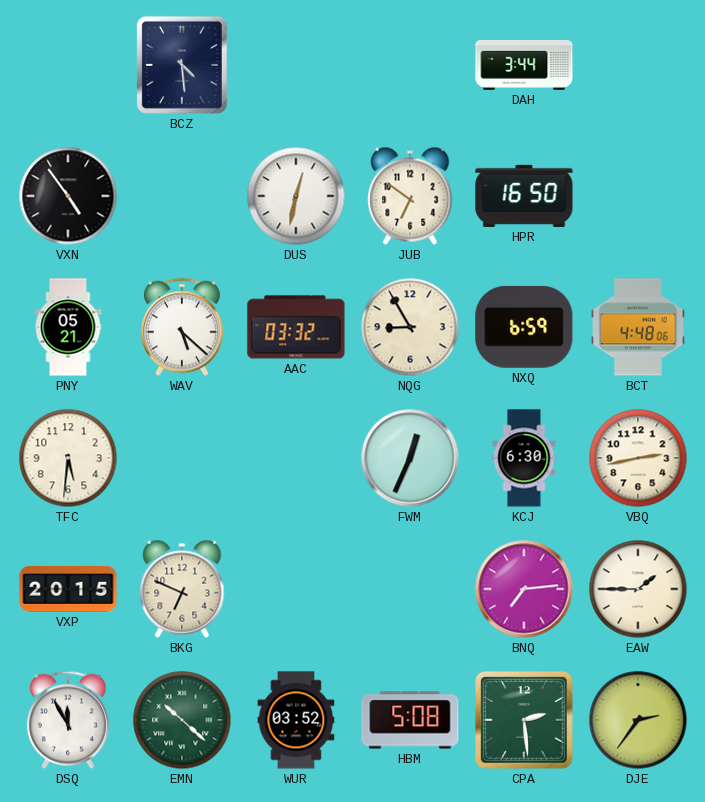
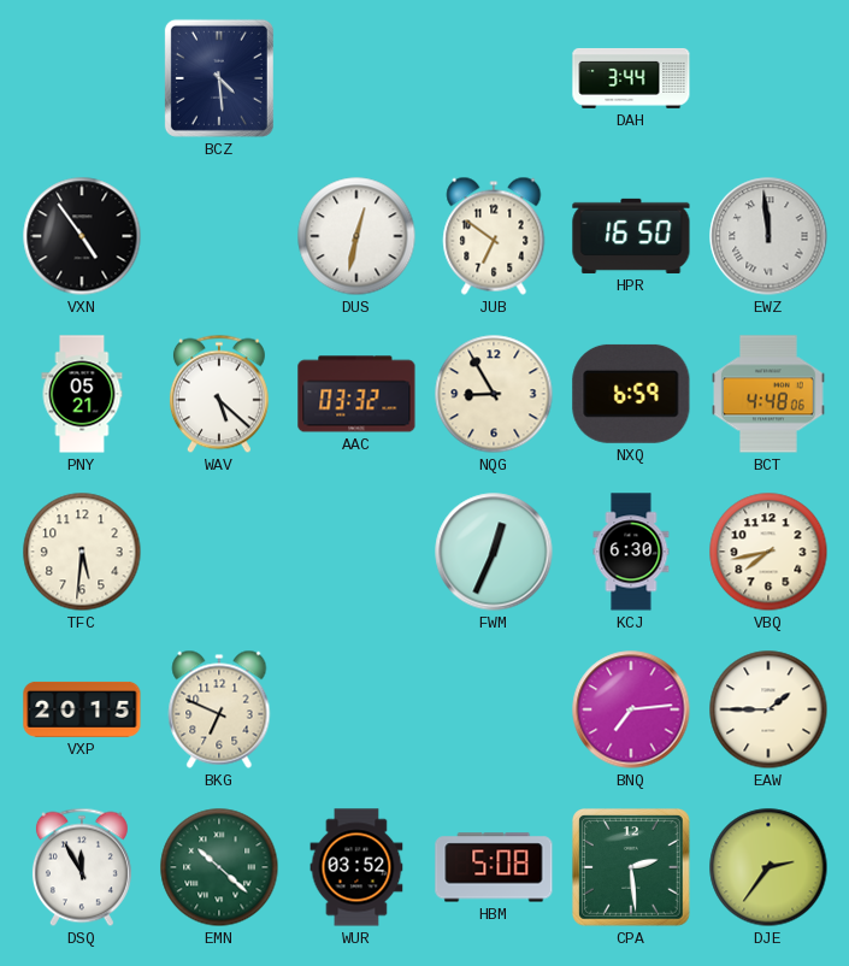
EWZ: none -> 11:59
VBQ: 2:43 -> 7:43
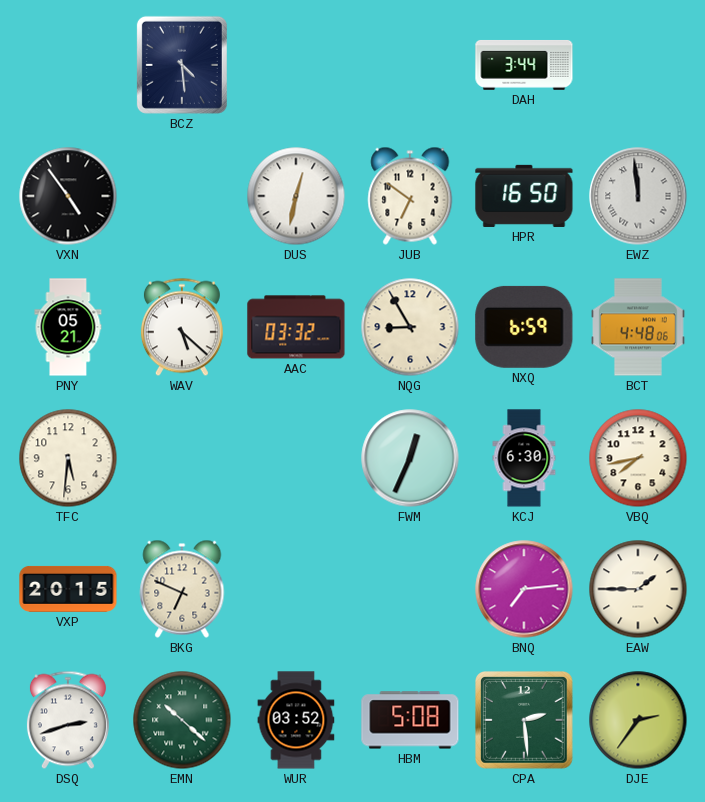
DSQ: 11:55 -> 2:42
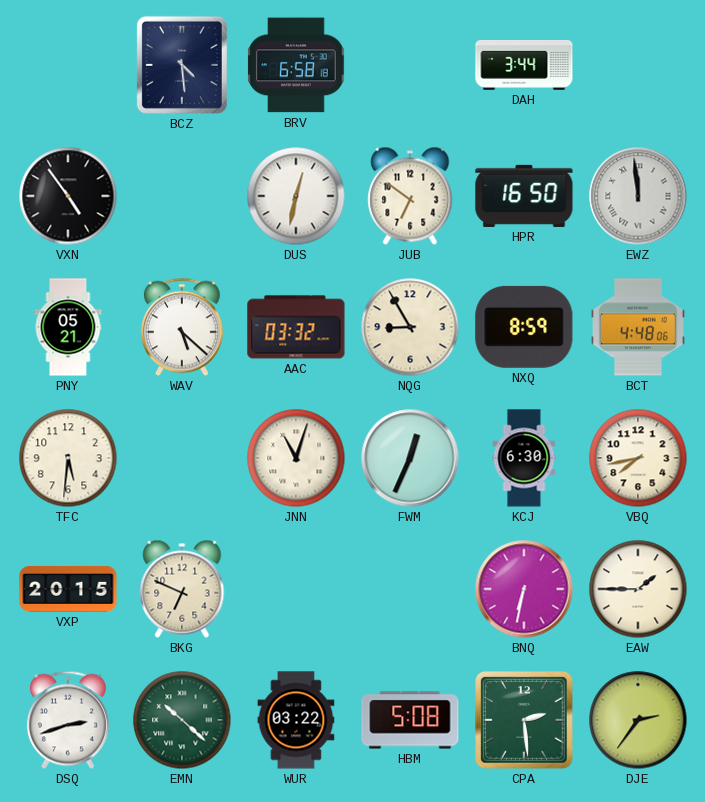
BRV: none -> 6:58
NXQ: 6:59 -> 8:59
JNN: none -> 11:03
BNQ: 7:14 -> 6:32
WUR: 03:52 -> 03:22
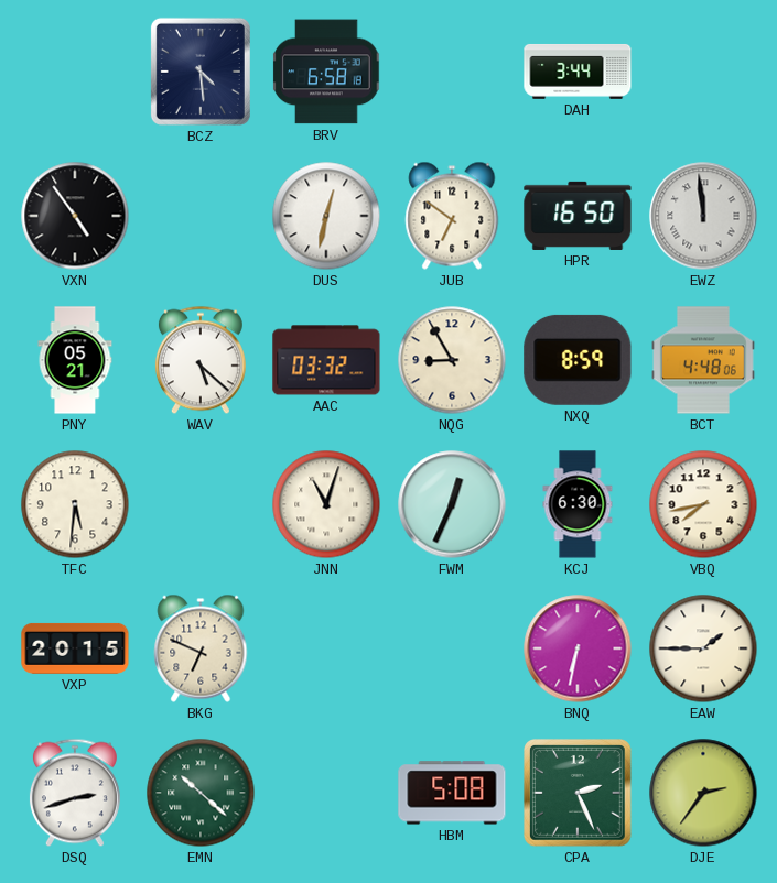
WUR: 03:22 -> none
CPA: 2:29 -> 2:26
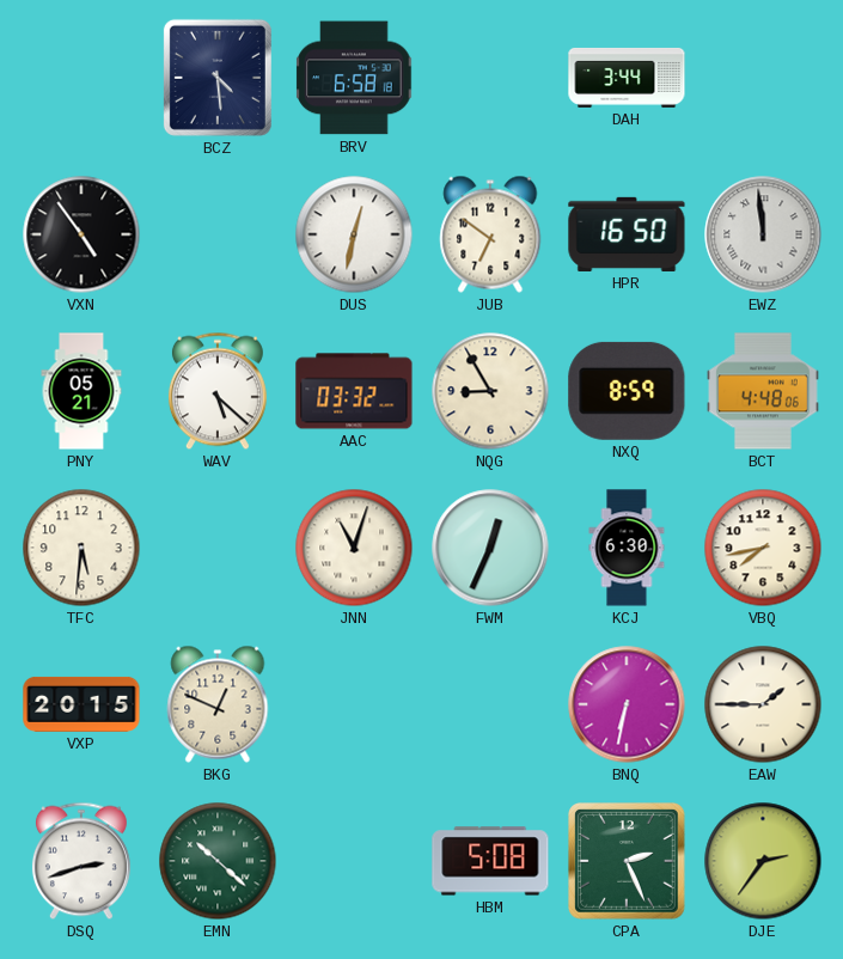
BKG: 6:49 -> 12:49
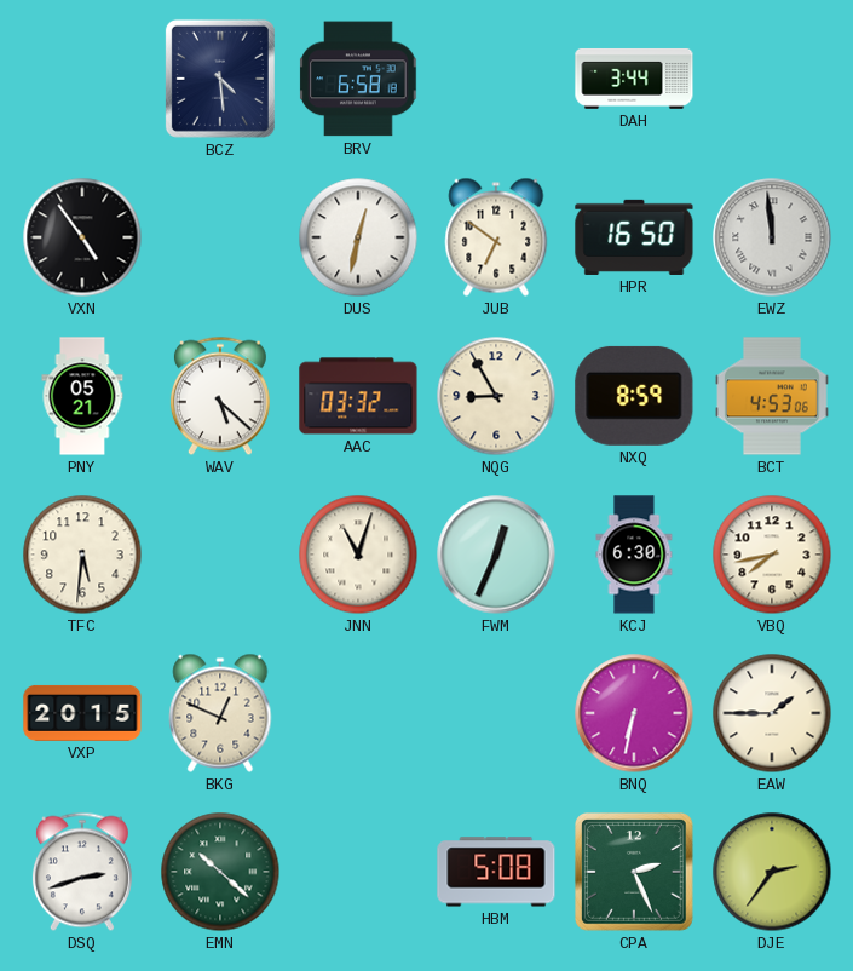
BCT: 4:48 -> 4:53
